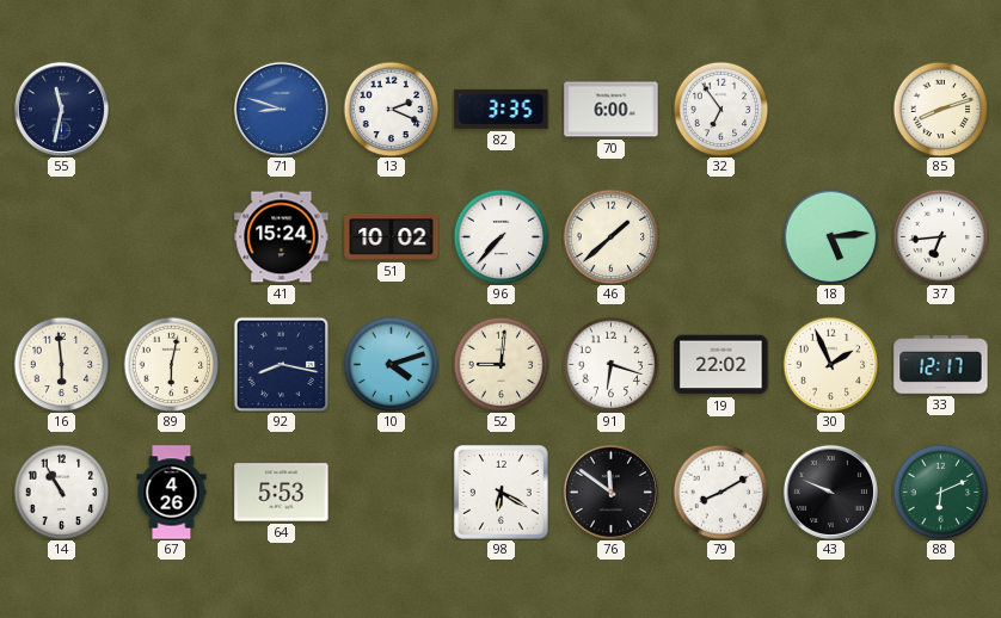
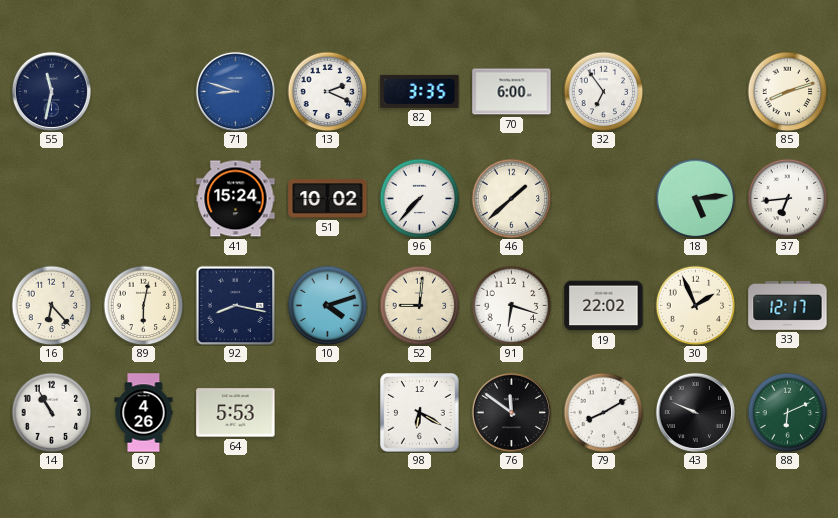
16: 5:59 -> 6:23
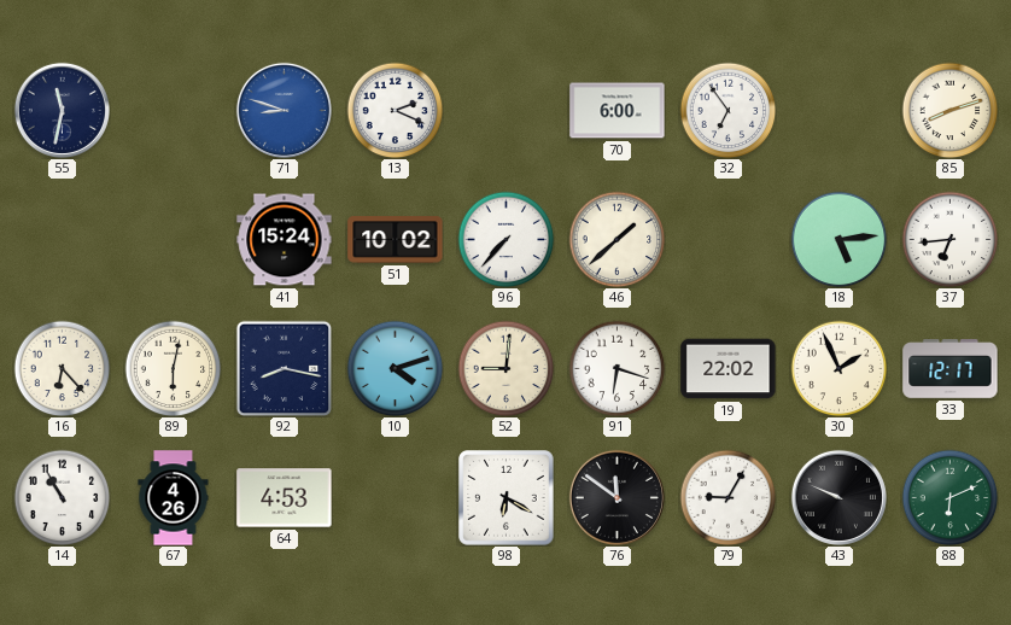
82: 3:35 -> none
64: 5:53 -> 4:53
79: 8:10 -> 9:05
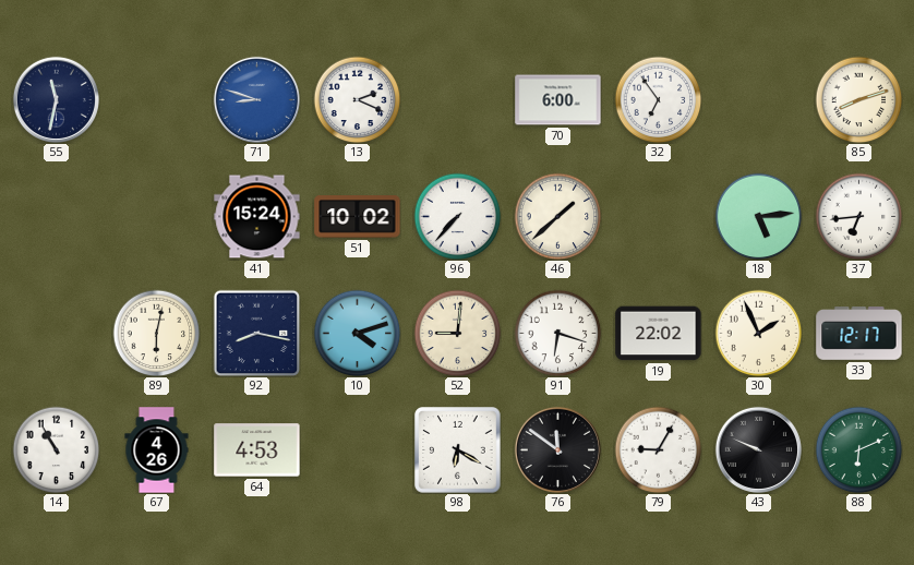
16: 6:23 -> none
